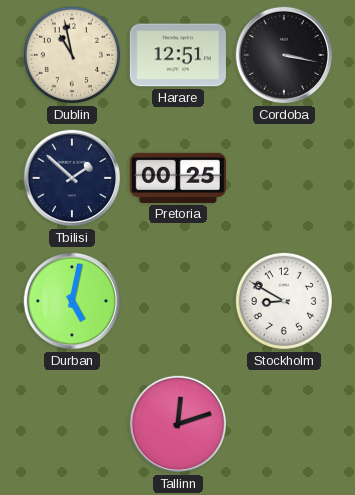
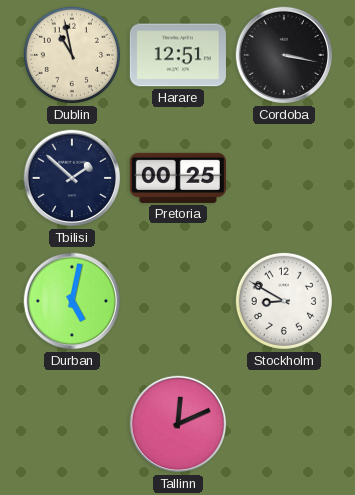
Tallinn: 12:12 -> 12:11
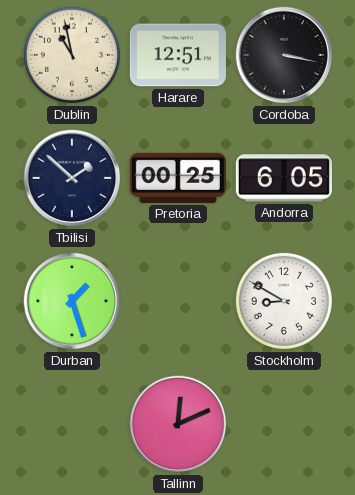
Andorra: none -> 6:05
Durban: 5:02 -> 1:27
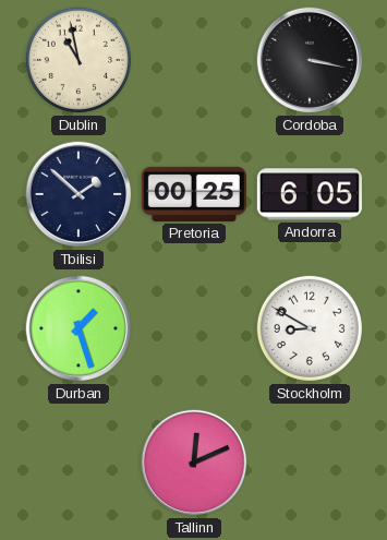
Harare: 12:51 -> none
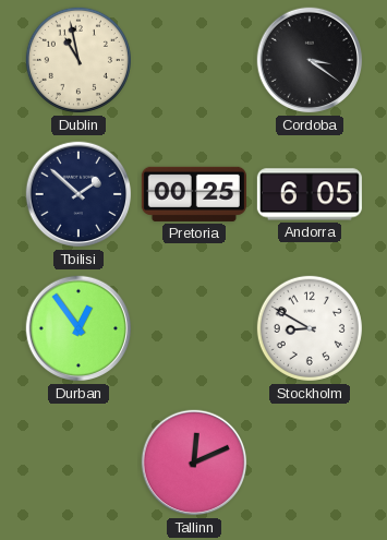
Cordoba: 3:17 -> 3:21
Durban: 1:27 -> 12:54
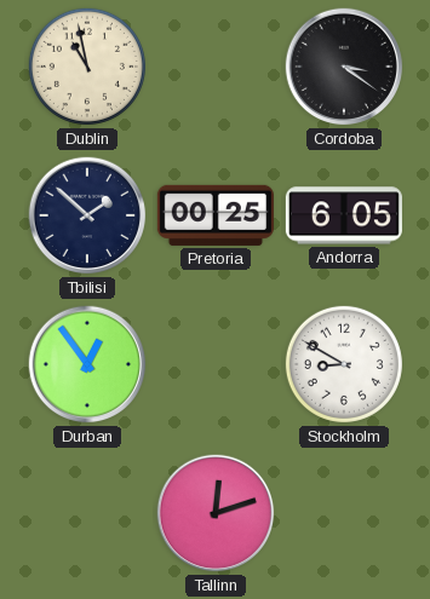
Tallinn: 12:11 -> 12:12
